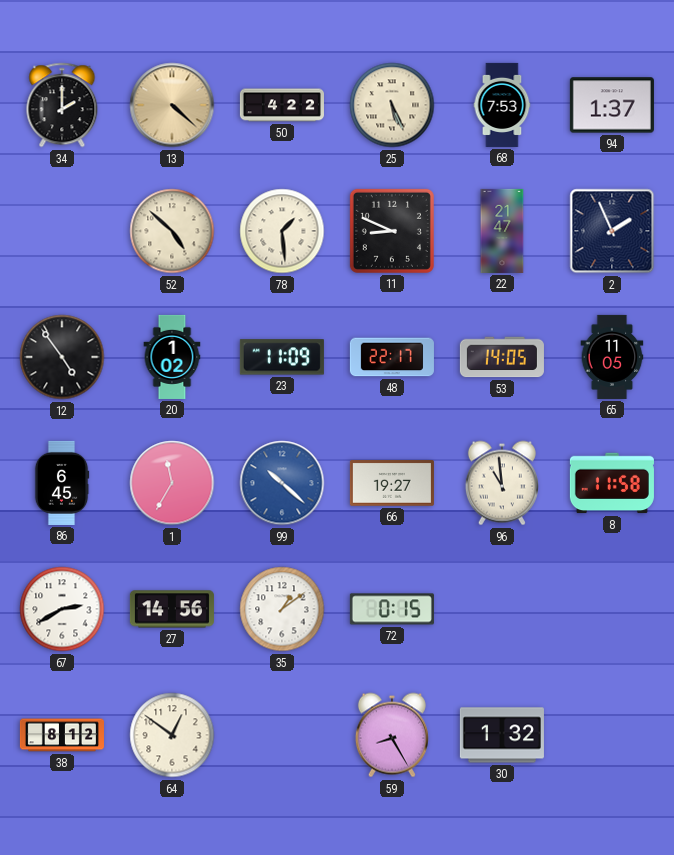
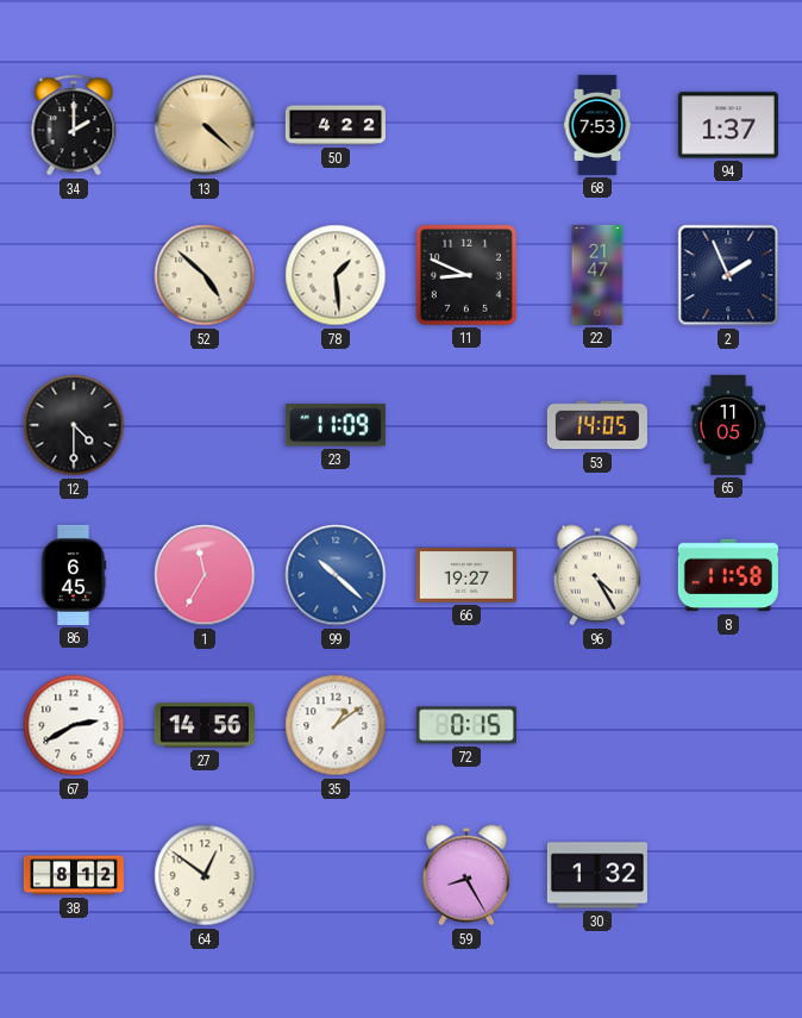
25: 5:26 -> none
12: 4:54 -> 4:30
20: 1:02 -> none
48: 22:17 -> none
96: 10:59 -> 4:25
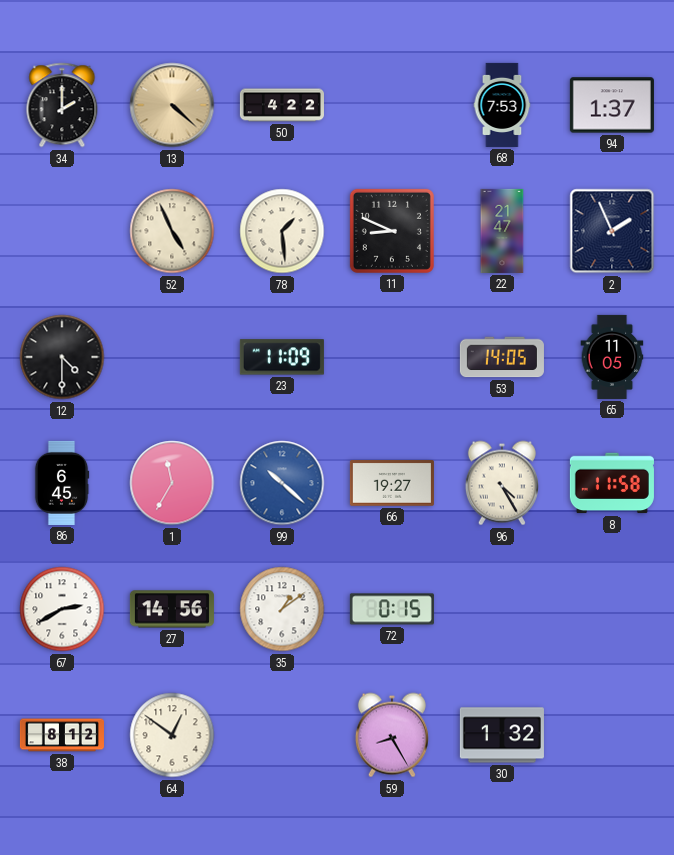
52: 4:52 -> 4:56
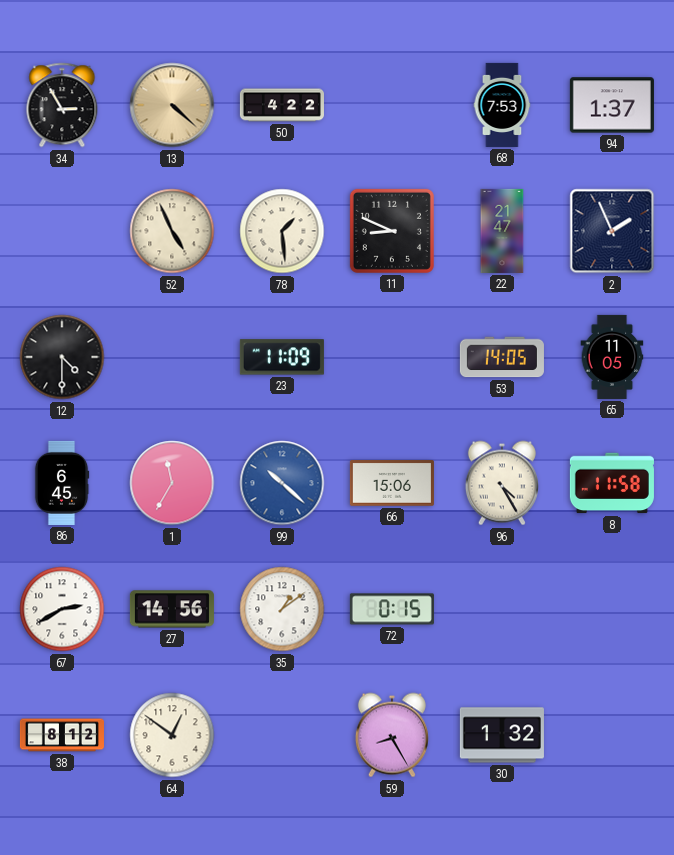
34: 2:00 -> 2:55
66: 19:27 -> 15:06
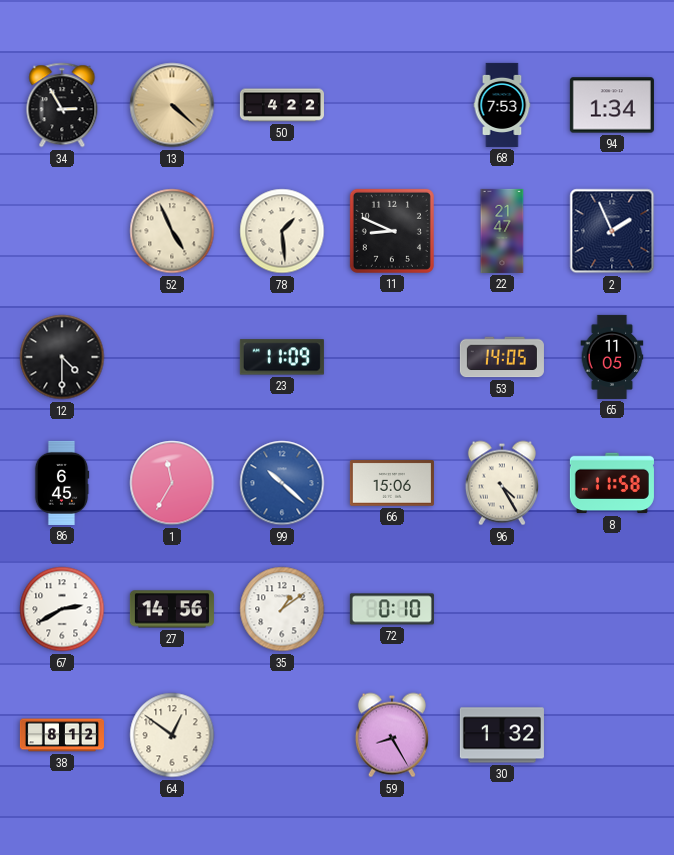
94: 1:37 -> 1:34
72: 0:15 -> 0:10
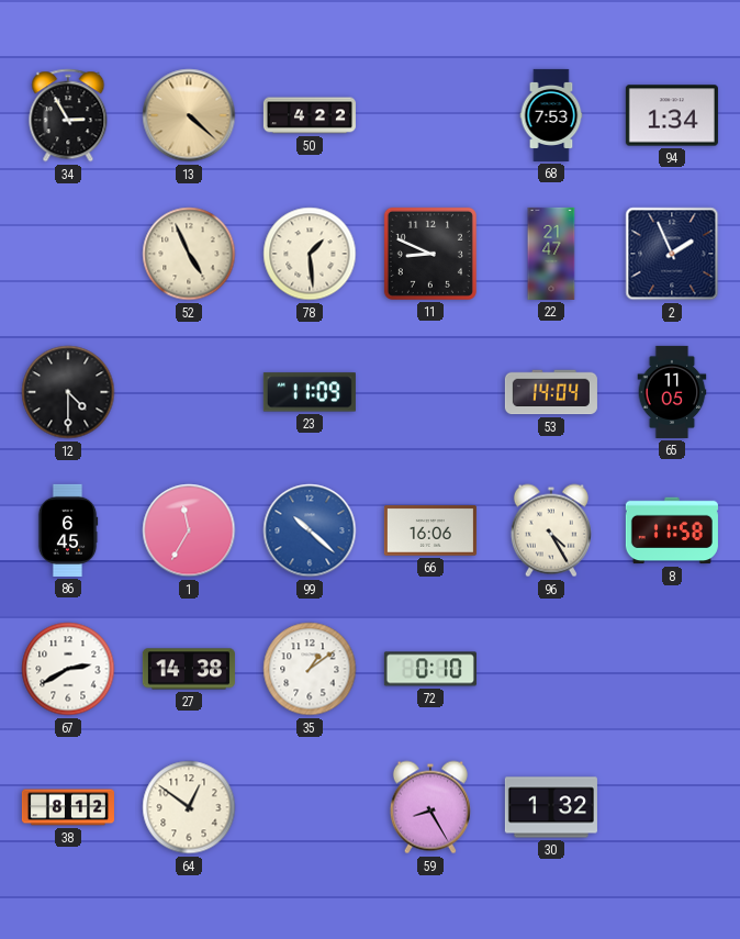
53: 14:05 -> 14:04
66: 15:06 -> 16:06
27: 14:56 -> 14:38
